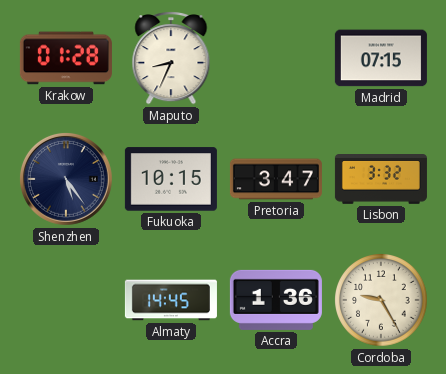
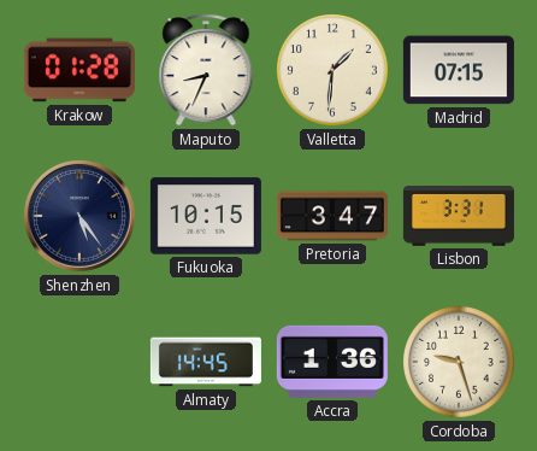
Valletta: none -> 1:31
Lisbon: 3:32 -> 3:31
Cordoba: 9:25 -> 9:27
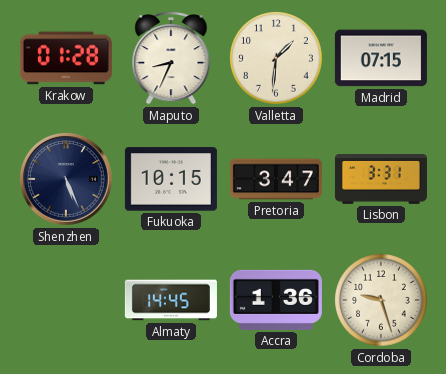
Shenzhen: 5:24 -> 5:26
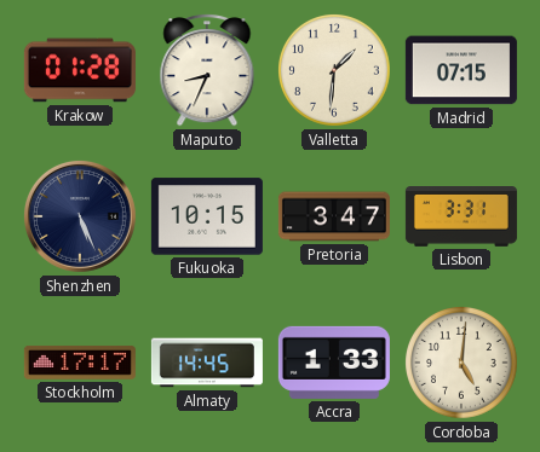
Stockholm: none -> 17:17
Accra: 1:36 -> 1:33
Cordoba: 9:27 -> 5:01
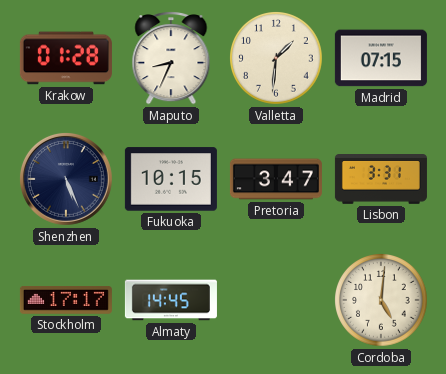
Accra: 1:33 -> none
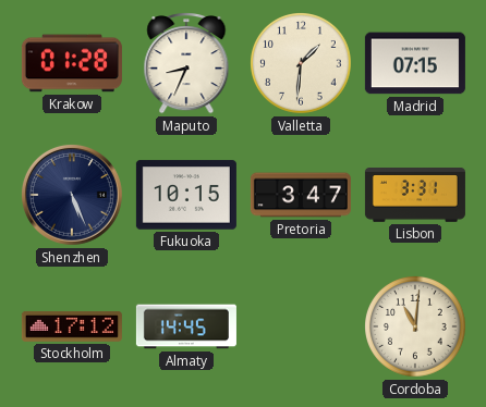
Stockholm: 17:17 -> 17:12
Cordoba: 5:01 -> 11:01
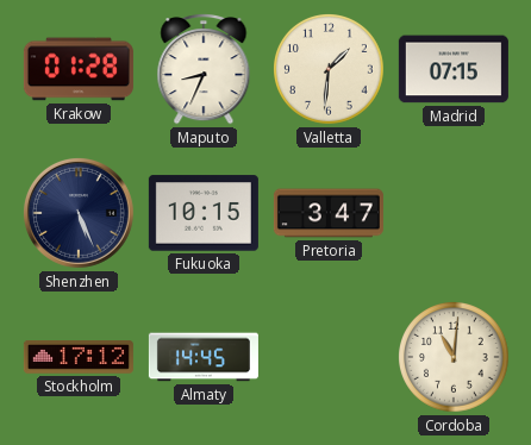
Lisbon: 3:31 -> none
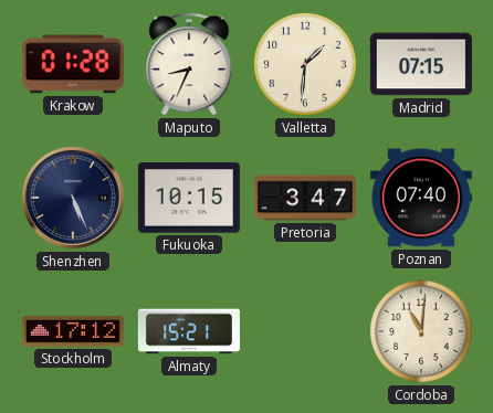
Poznan: none -> 07:40
Almaty: 14:45 -> 15:21
